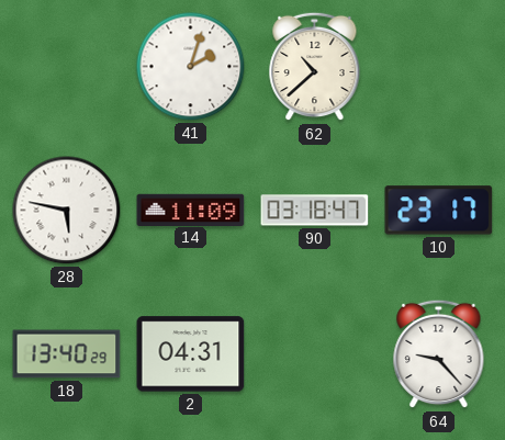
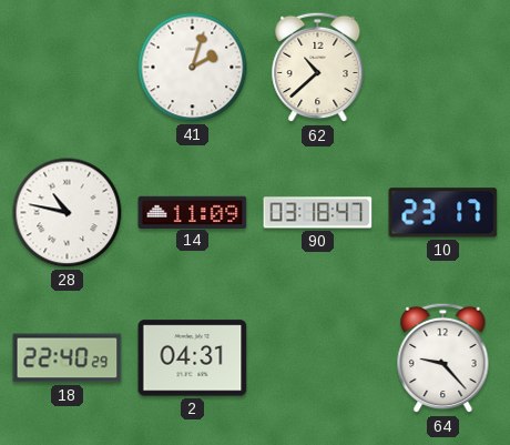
28: 5:47 -> 10:47
18: 13:40 -> 22:40
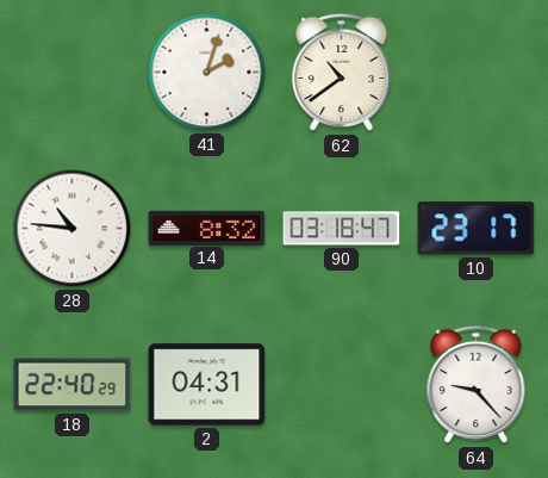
62: 10:38 -> 10:39
28: 10:47 -> 10:46
14: 11:09 -> 8:32
